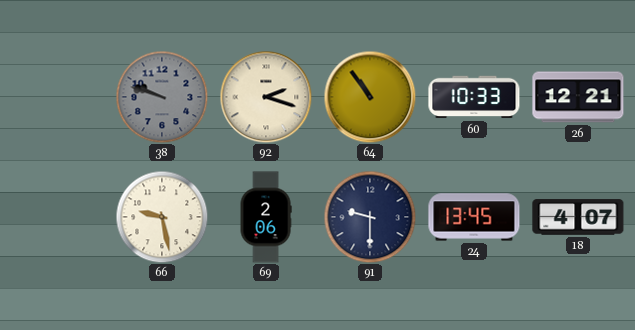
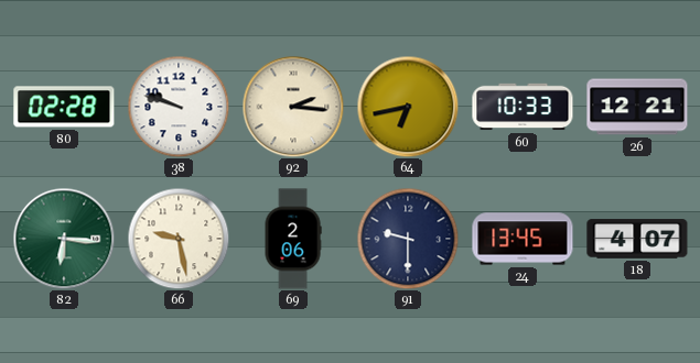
80: none -> 02:28
38 dial: grey -> white
92: 2:18 -> 2:16
64: 10:54 -> 6:43
82: none -> 6:16
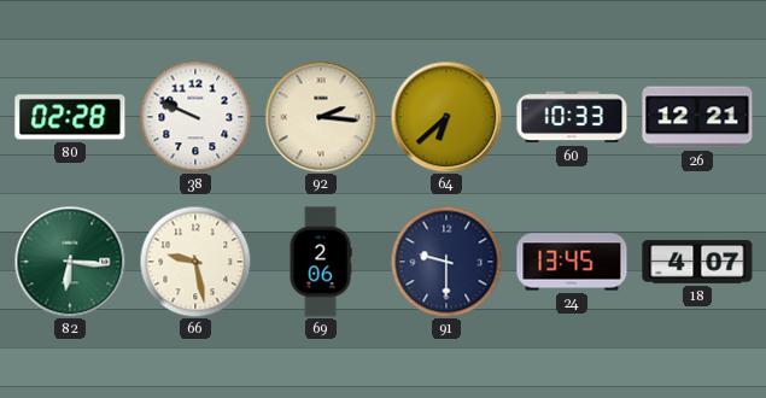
38: 9:48 -> 9:49
64: 6:43 -> 6:38
